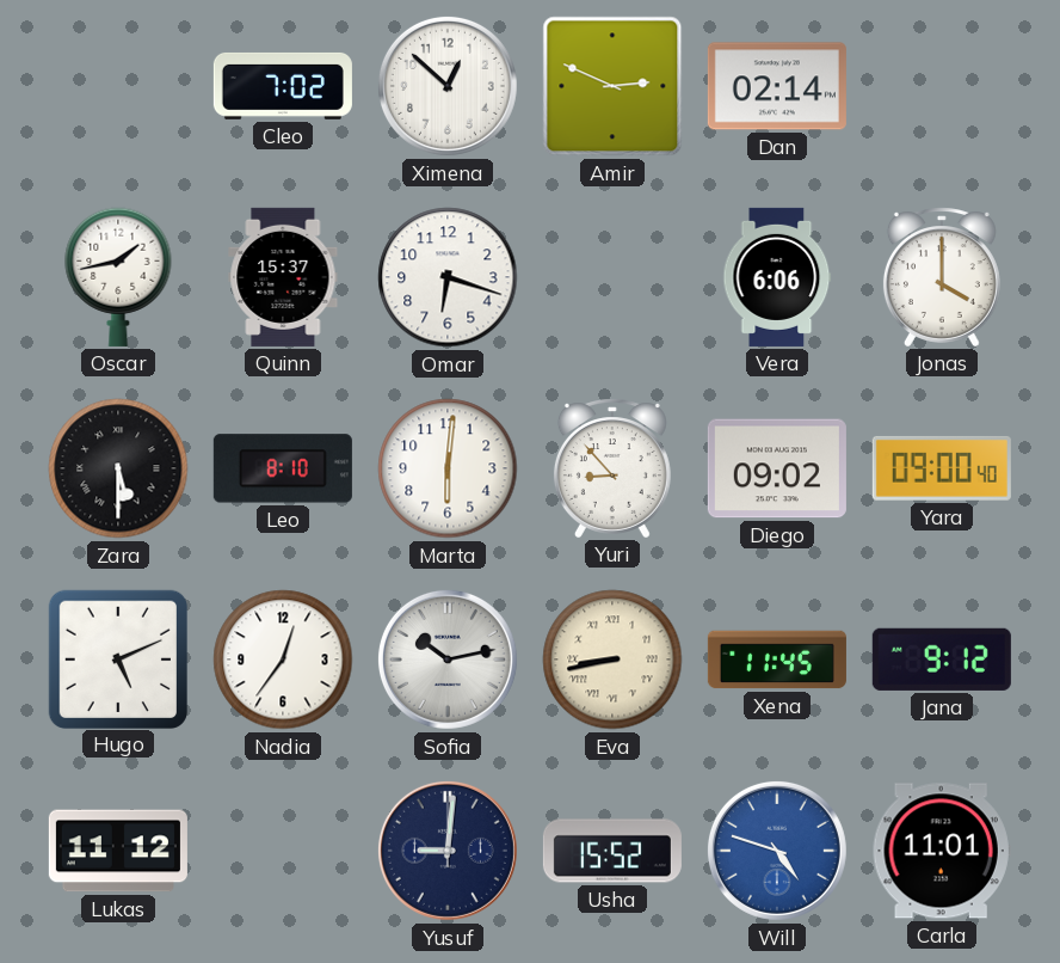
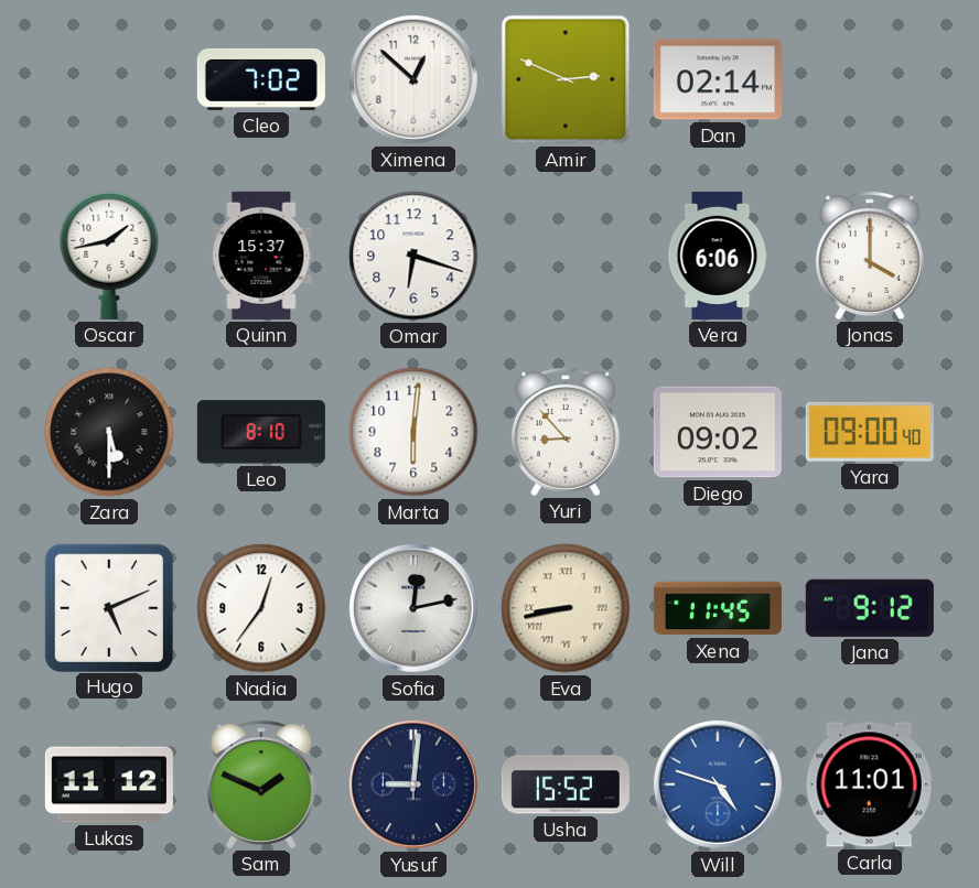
Sofia: 10:13 -> 12:13
Sam: none -> 1:49
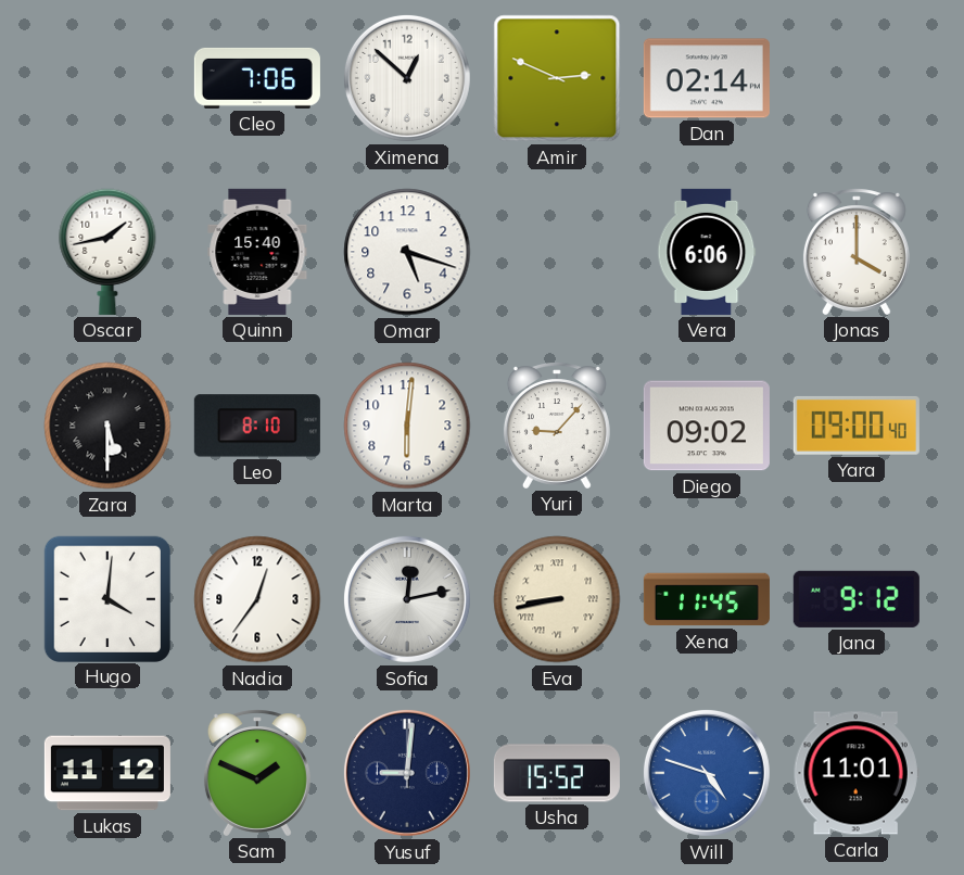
Cleo: 7:02 -> 7:06
Quinn: 15:37 -> 15:40
Omar: 6:18 -> 5:18
Yuri: 8:53 -> 9:07
Hugo: 5:11 -> 4:01
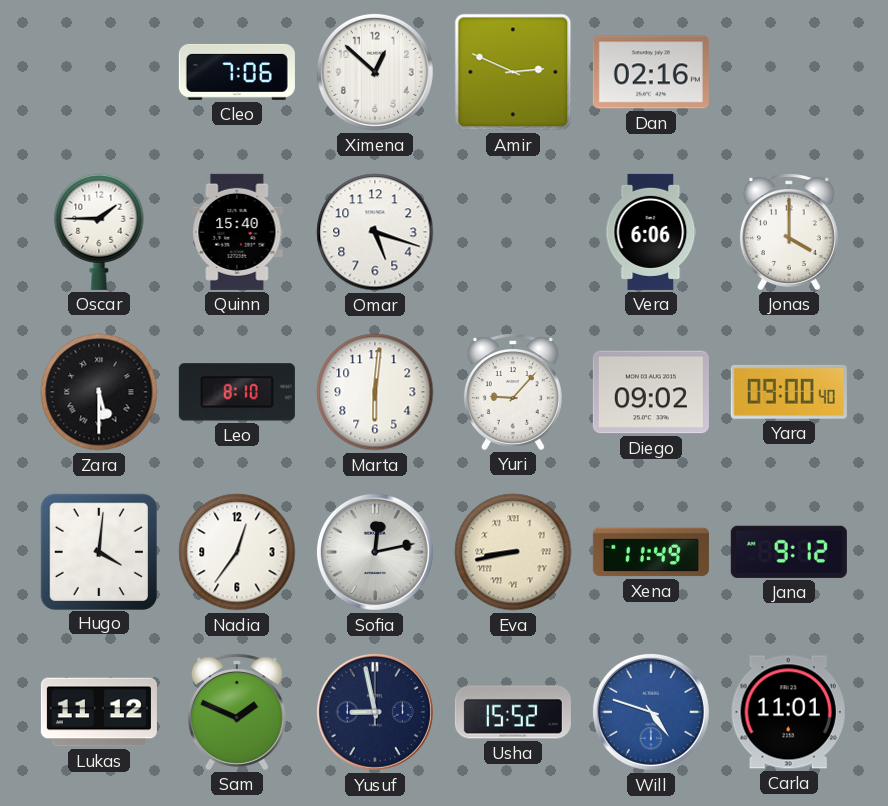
Dan: 02:14 -> 02:16
Oscar: 1:43 -> 1:45
Xena: 11:45 -> 11:49
Yusuf: 9:01 -> 8:58
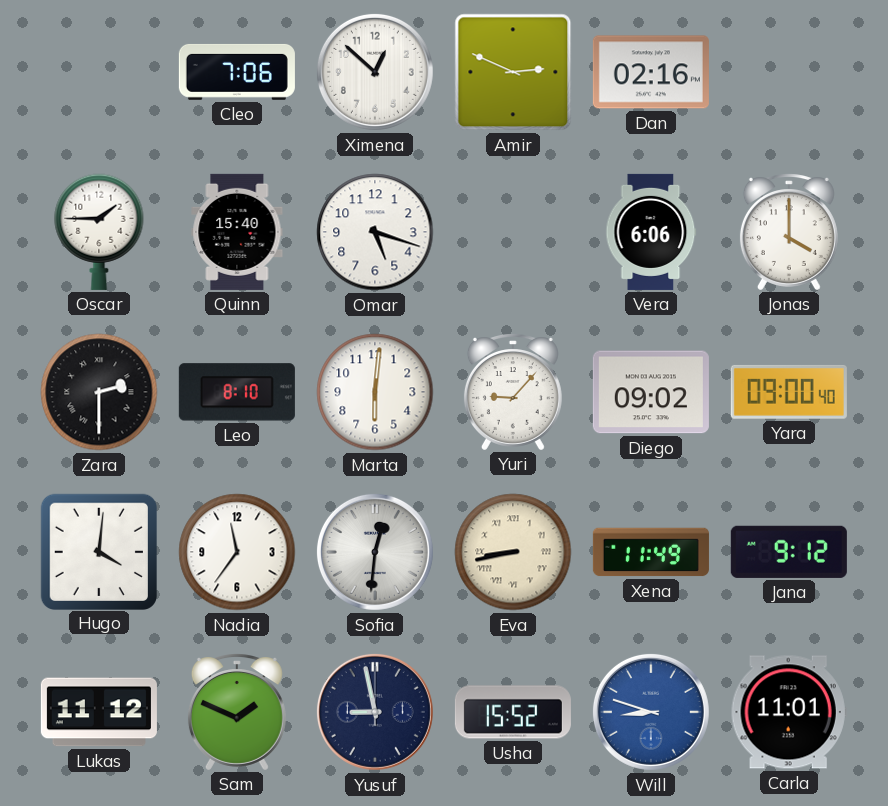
Zara: 5:30 -> 2:30
Nadia: 12:36 -> 11:36
Sofia: 12:13 -> 12:31
Will: 4:48 -> 8:48
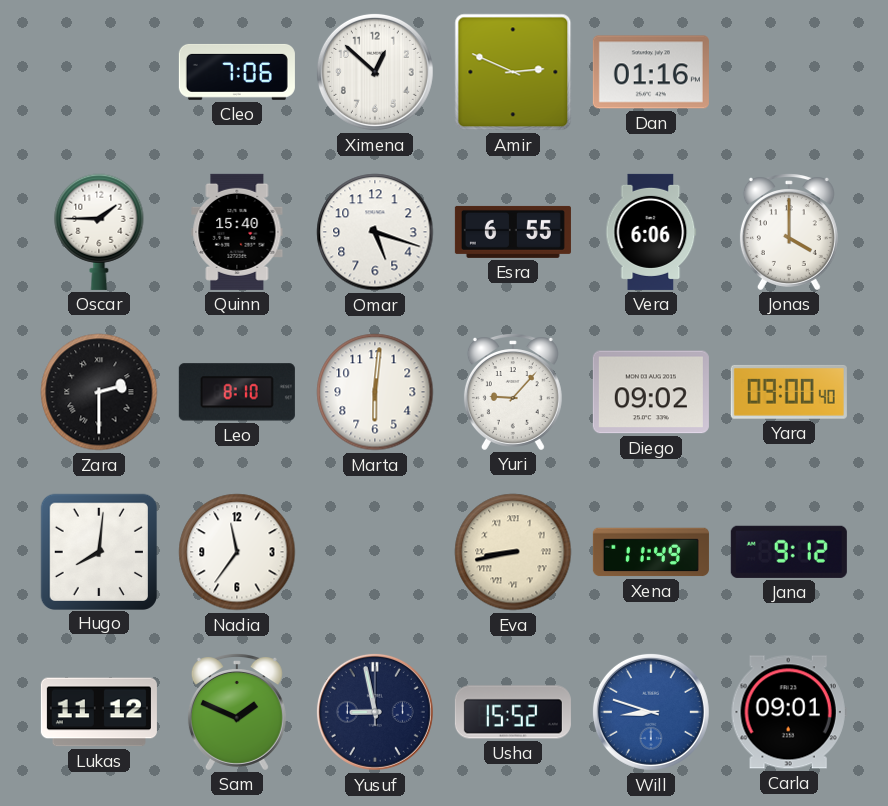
Dan: 02:16 -> 01:16
Esra: none -> 6:55
Hugo: 4:01 -> 8:01
Sofia: 12:31 -> none
Carla: 11:01 -> 09:01
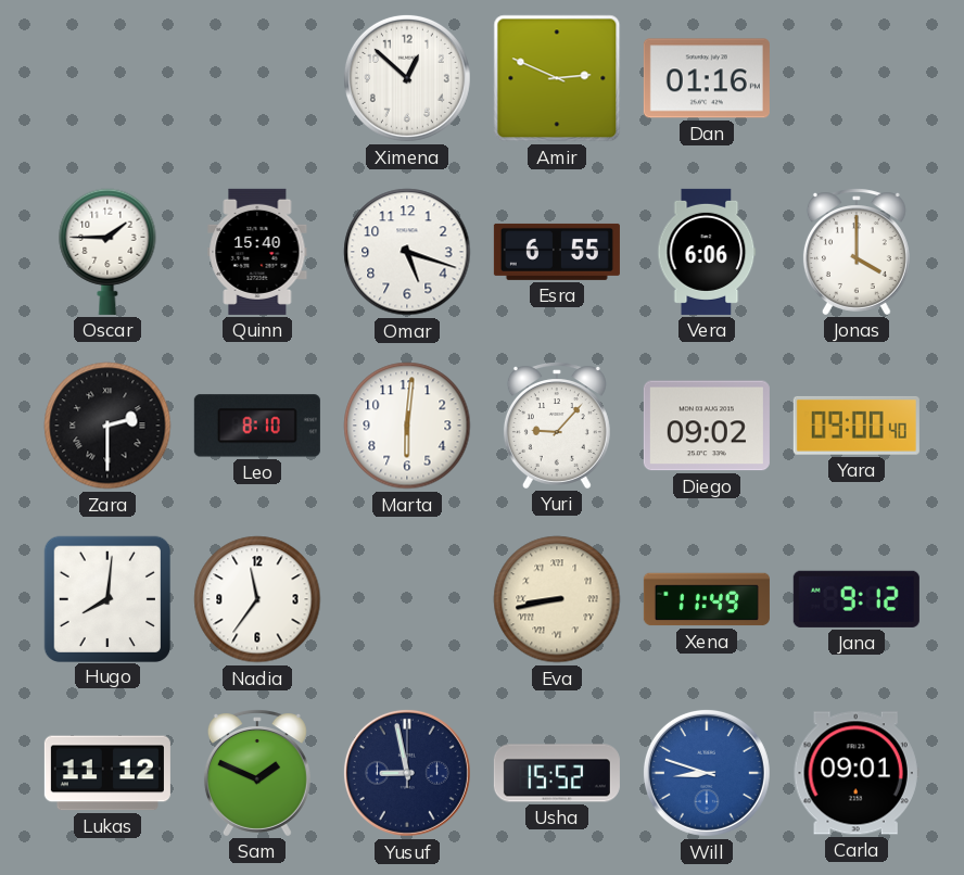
Cleo: 7:06 -> none
